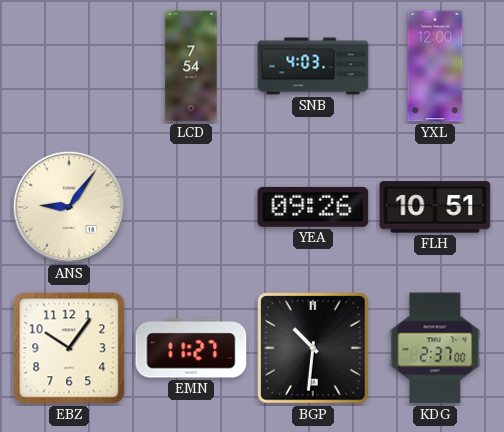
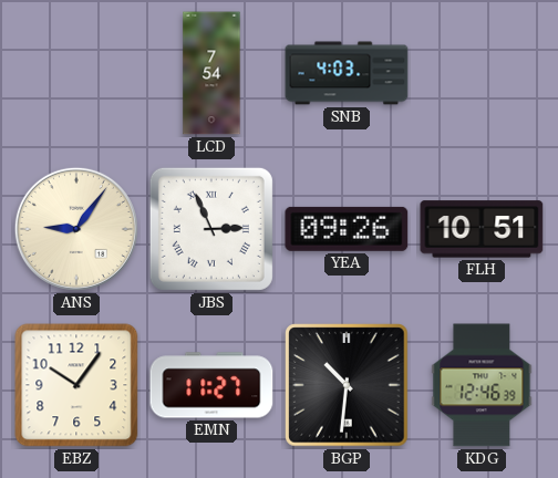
YXL: 12:00 -> none
JBS: none -> 2:56
KDG: 2:37 -> 12:46
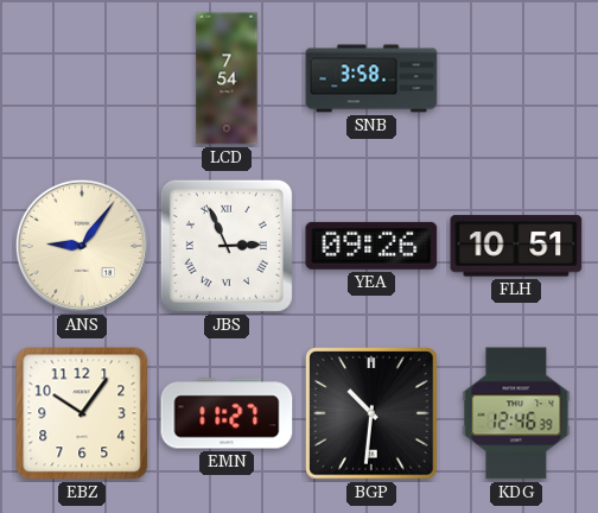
SNB: 4:03 -> 3:58
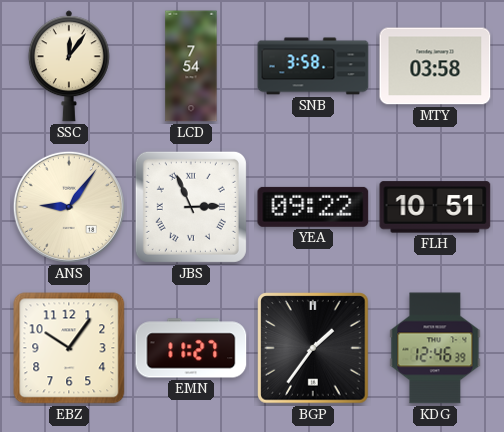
SSC: none -> 12:06
MTY: none -> 03:58
YEA: 09:26 -> 09:22
BGP: 10:31 -> 1:36
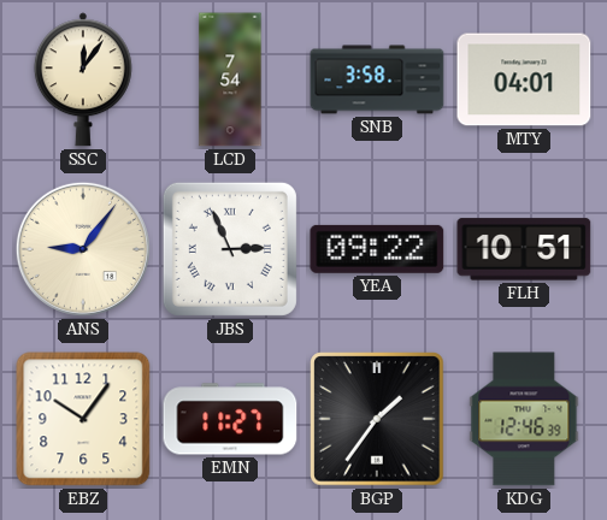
MTY: 03:58 -> 04:01
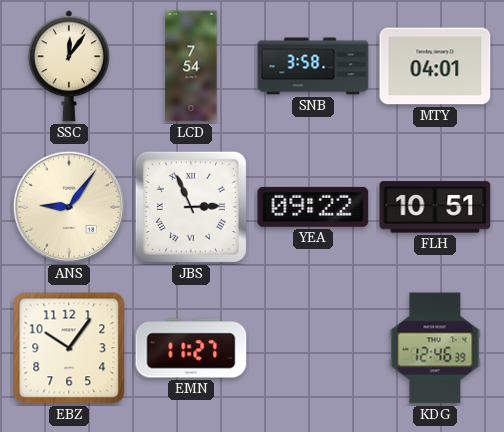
BGP: 1:36 -> none
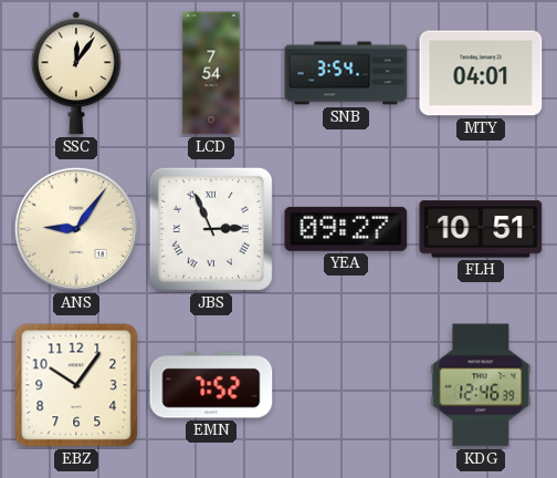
SNB: 3:58 -> 3:54
YEA: 09:22 -> 09:27
EMN: 11:27 -> 7:52
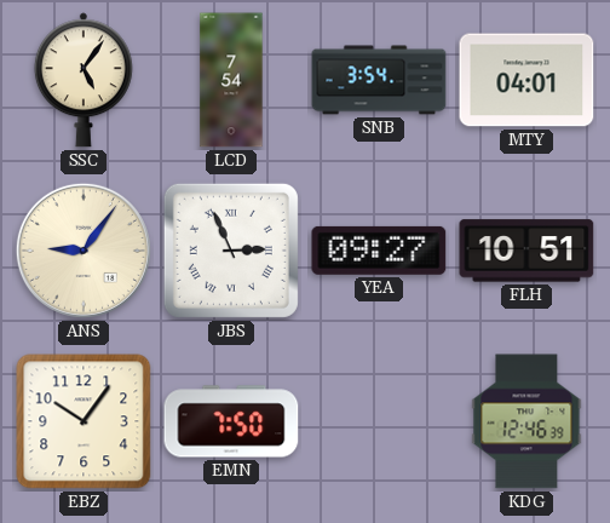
SSC: 12:06 -> 5:06
EMN: 7:52 -> 7:50
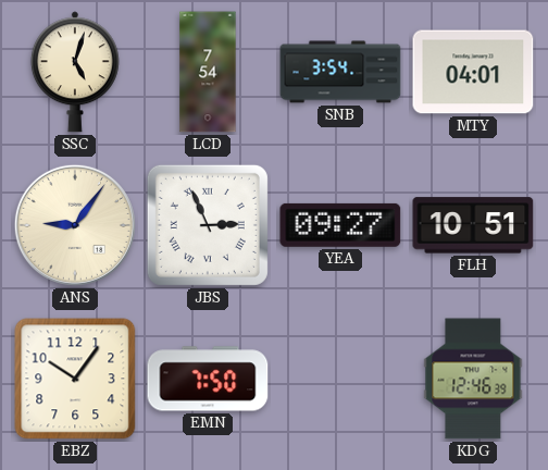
SSC: 5:06 -> 5:03
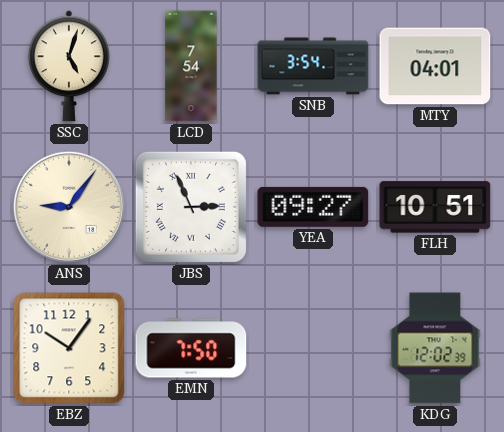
KDG: 12:46 -> 12:02
